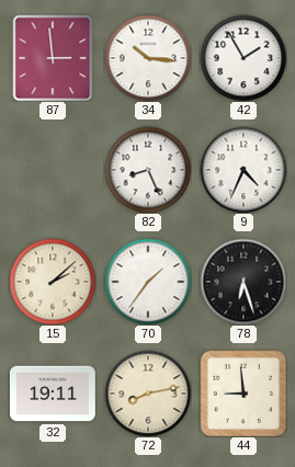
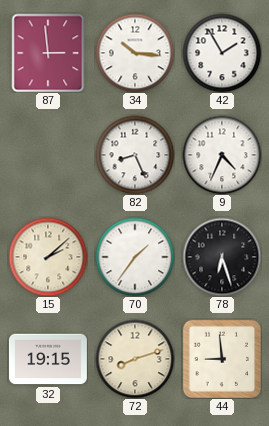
32: 19:11 -> 19:15
72: 8:13 -> 8:12
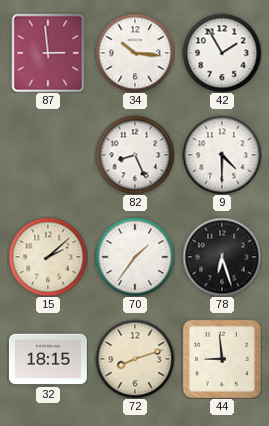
9: 4:34 -> 4:30
32: 19:15 -> 18:15
